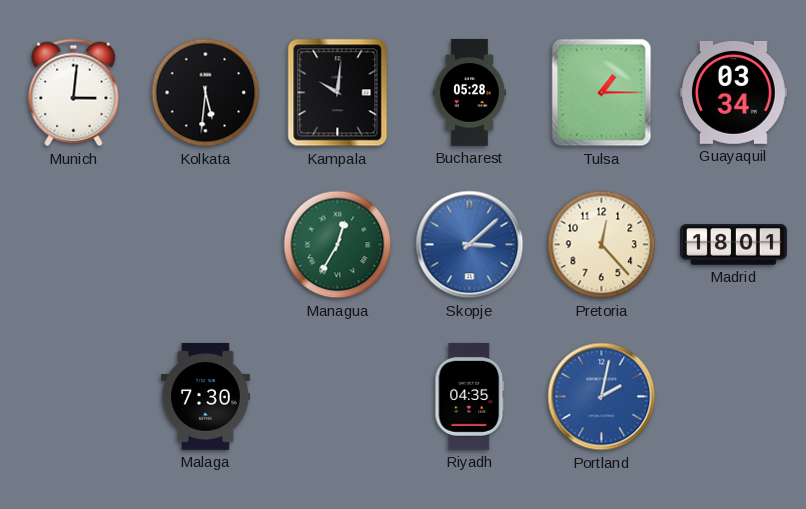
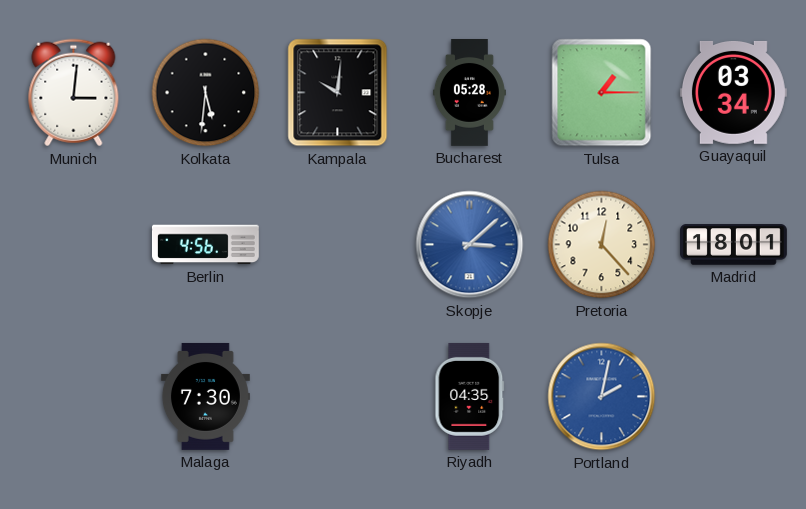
Berlin: none -> 4:56
Managua: 12:35 -> none
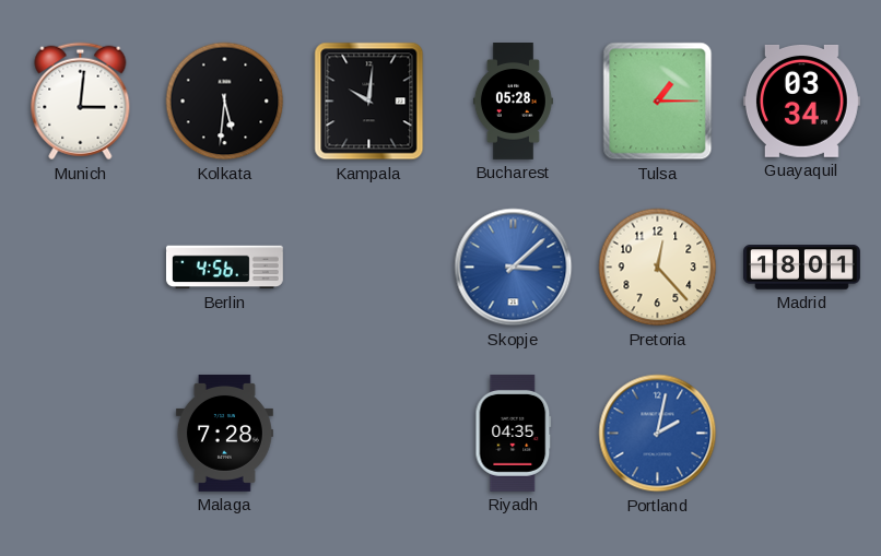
Malaga: 7:30 -> 7:28
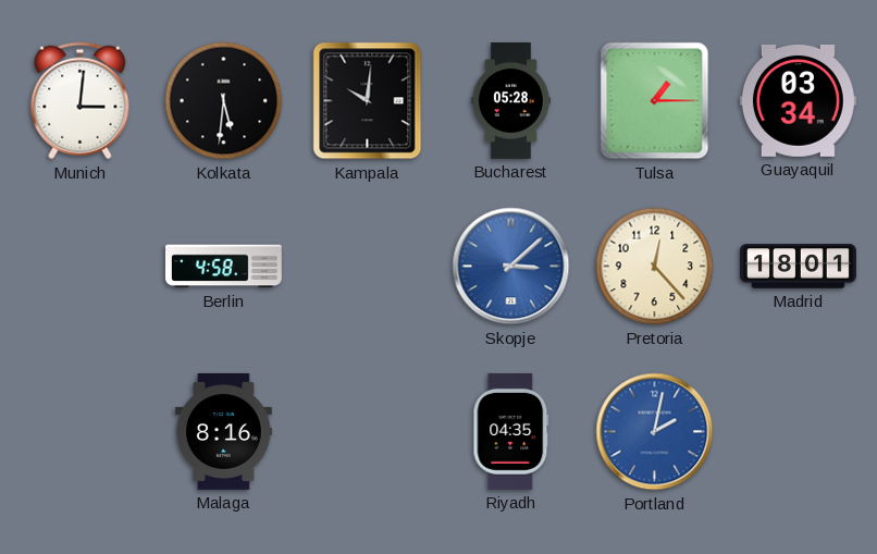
Berlin: 4:56 -> 4:58
Malaga: 7:28 -> 8:16
